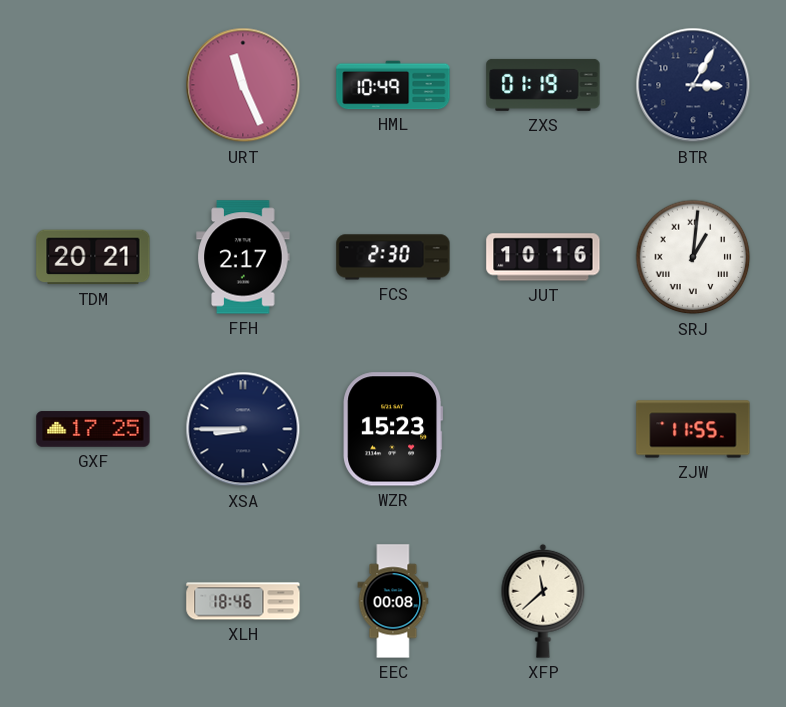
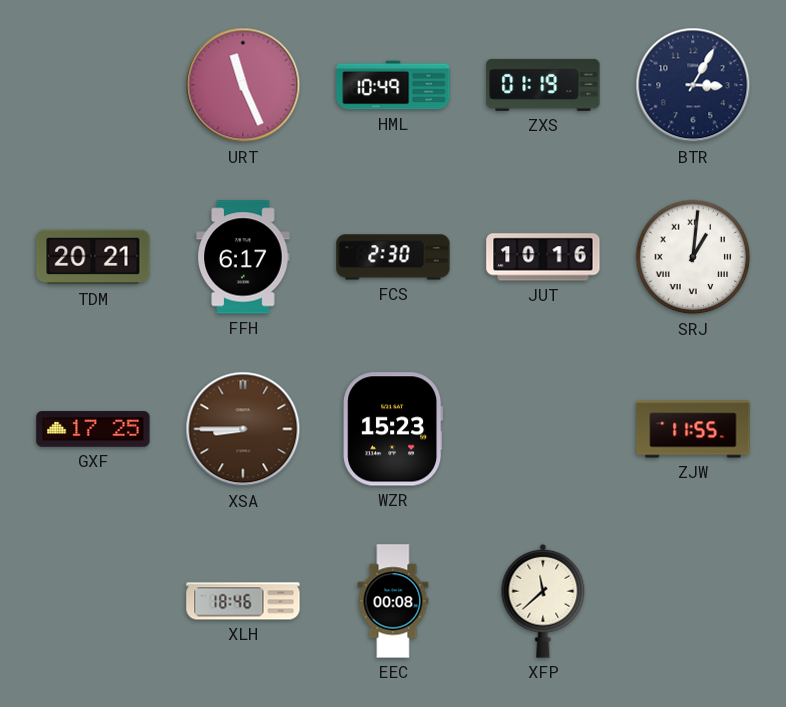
FFH: 2:17 -> 6:17
XSA dial: navy -> brown
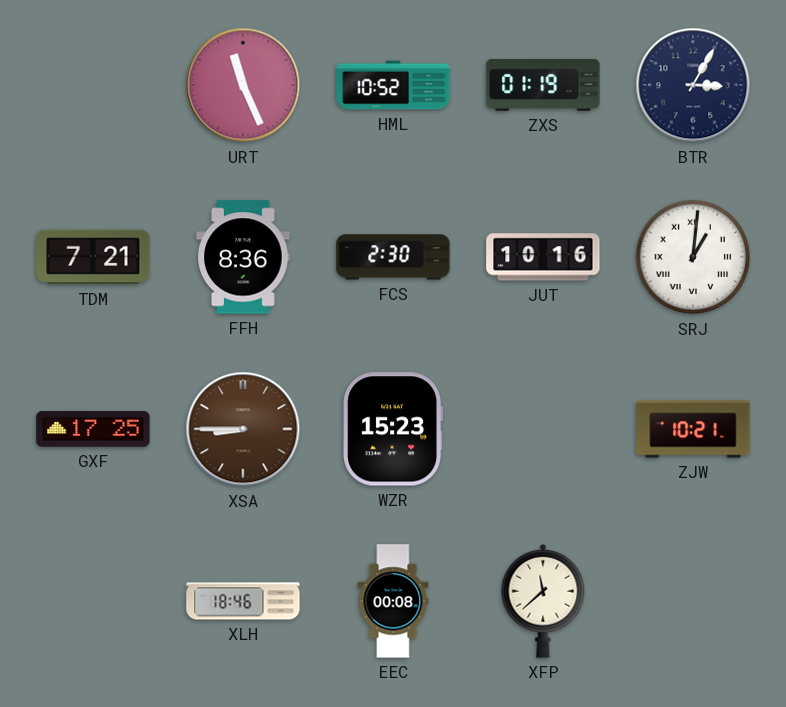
HML: 10:49 -> 10:52
TDM: 20:21 -> 7:21
FFH: 6:17 -> 8:36
ZJW: 11:55 -> 10:21
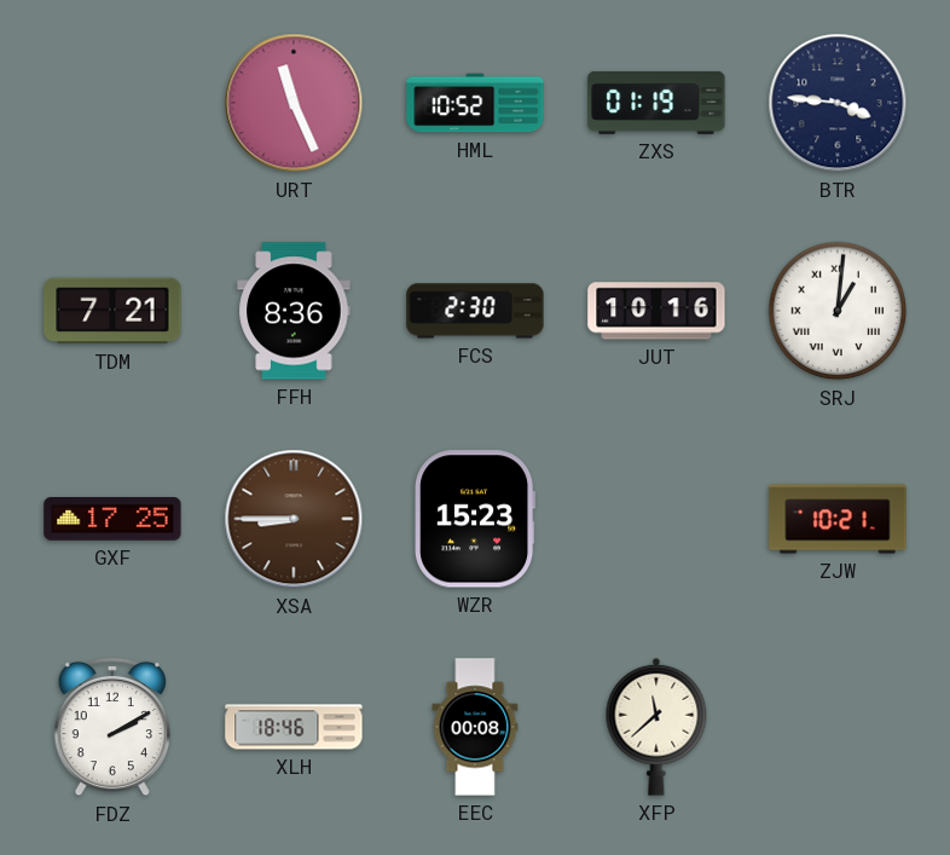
BTR: 3:05 -> 3:46
FDZ: none -> 2:10
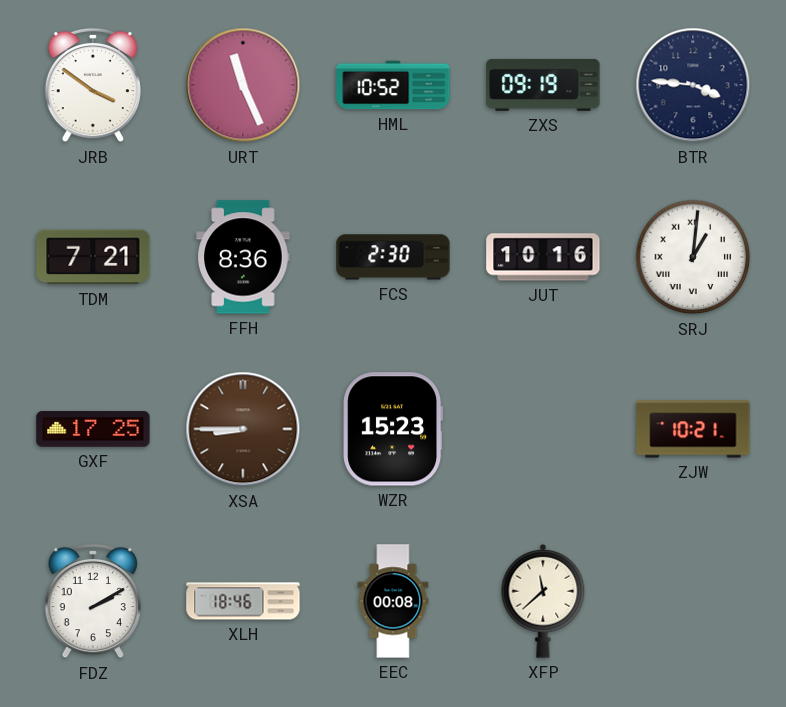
JRB: none -> 3:51
ZXS: 01:19 -> 09:19
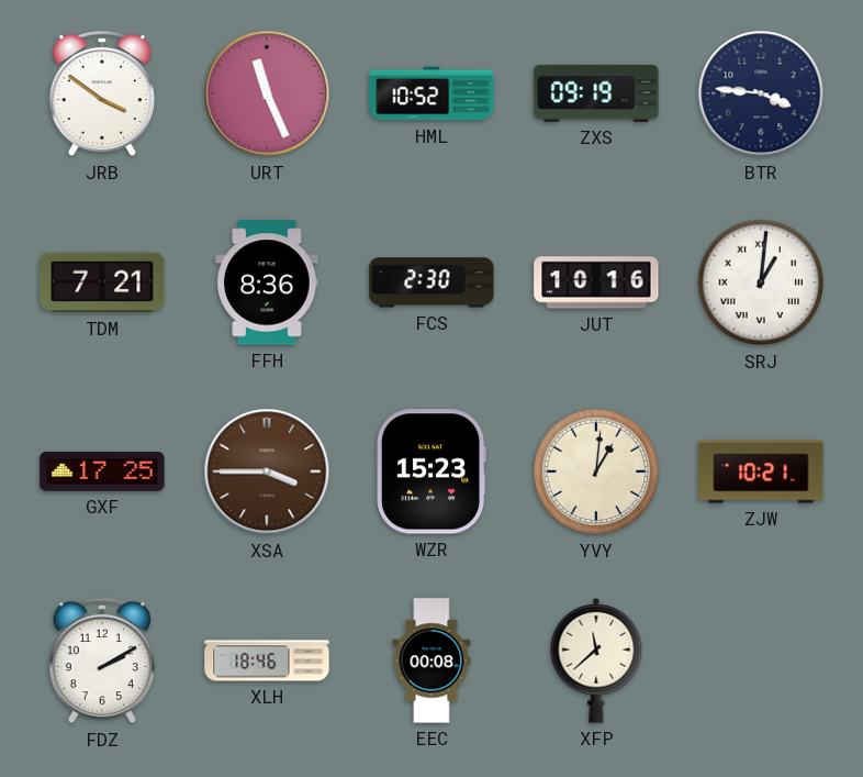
XSA: 8:45 -> 3:45
YVY: none -> 1:01
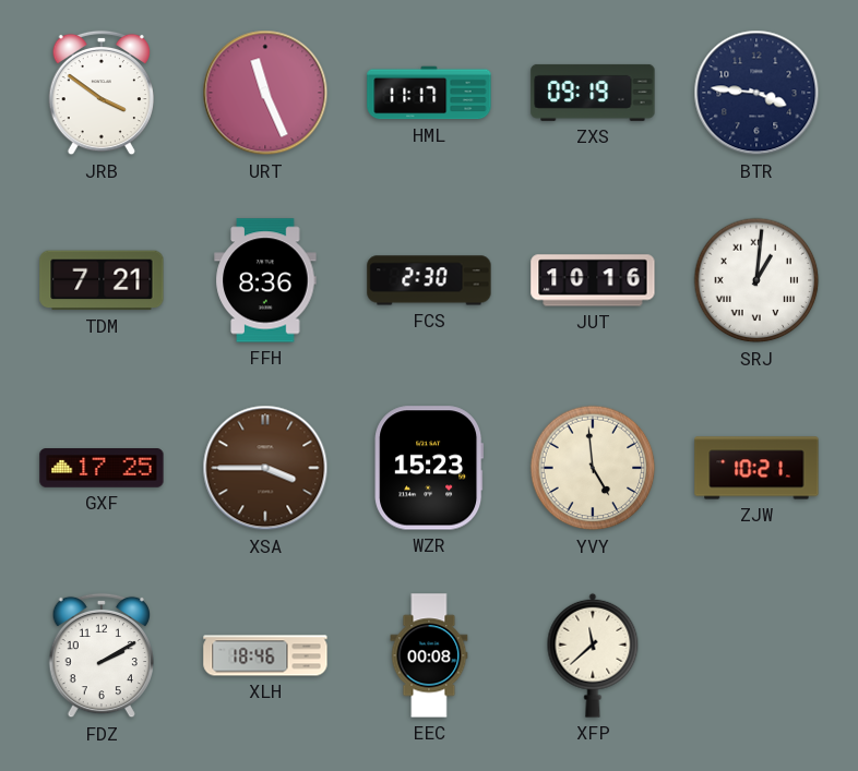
HML: 10:52 -> 11:17
YVY: 1:01 -> 4:59
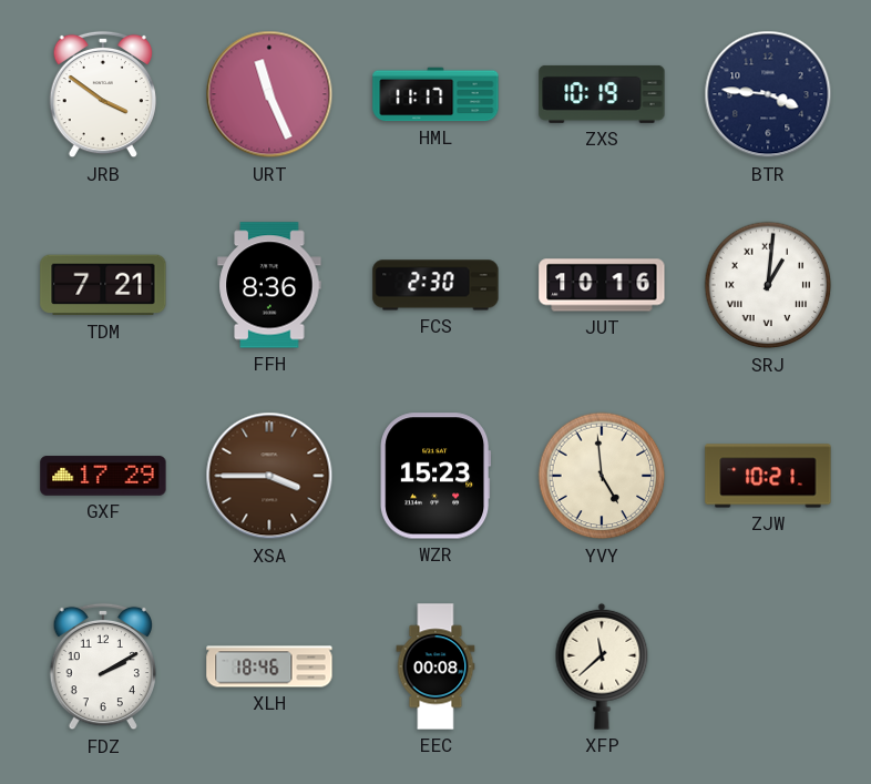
ZXS: 09:19 -> 10:19
GXF: 17:25 -> 17:29
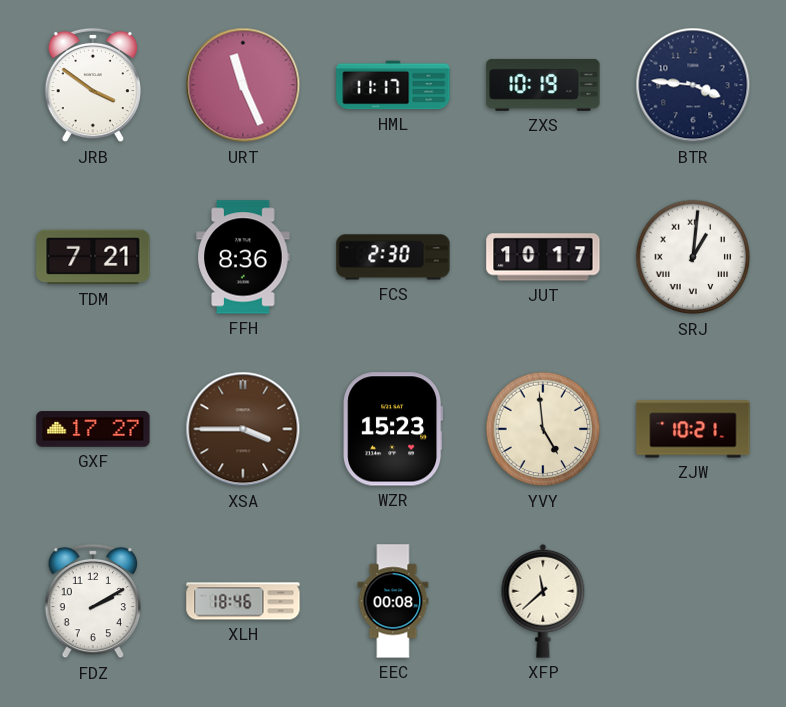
JUT: 10:16 -> 10:17
GXF: 17:29 -> 17:27
